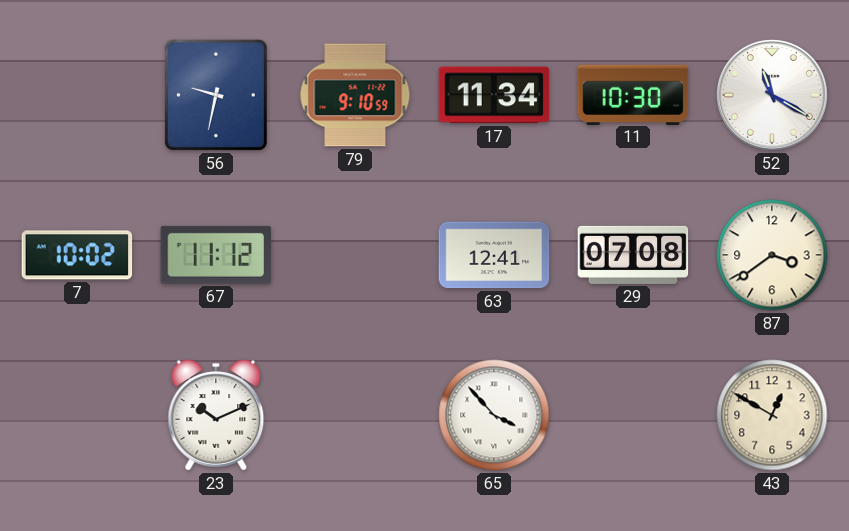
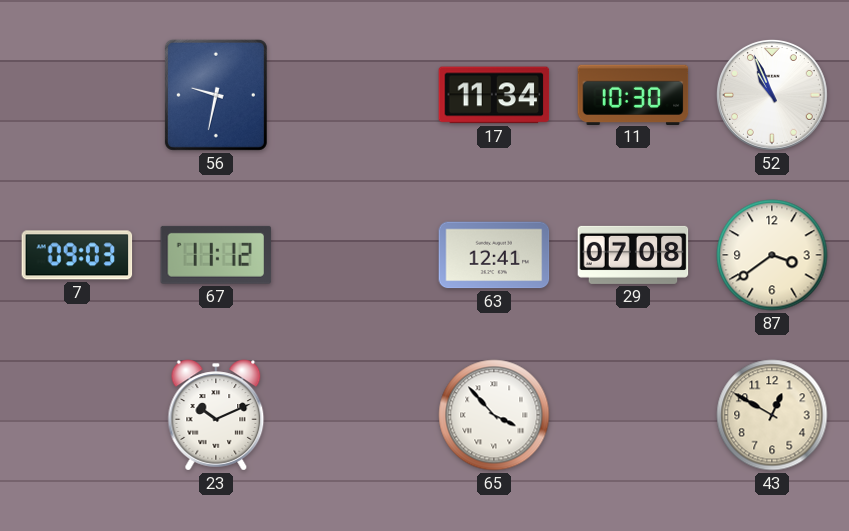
79: 9:10 -> none
52: 11:20 -> 10:56
7: 10:02 -> 09:03
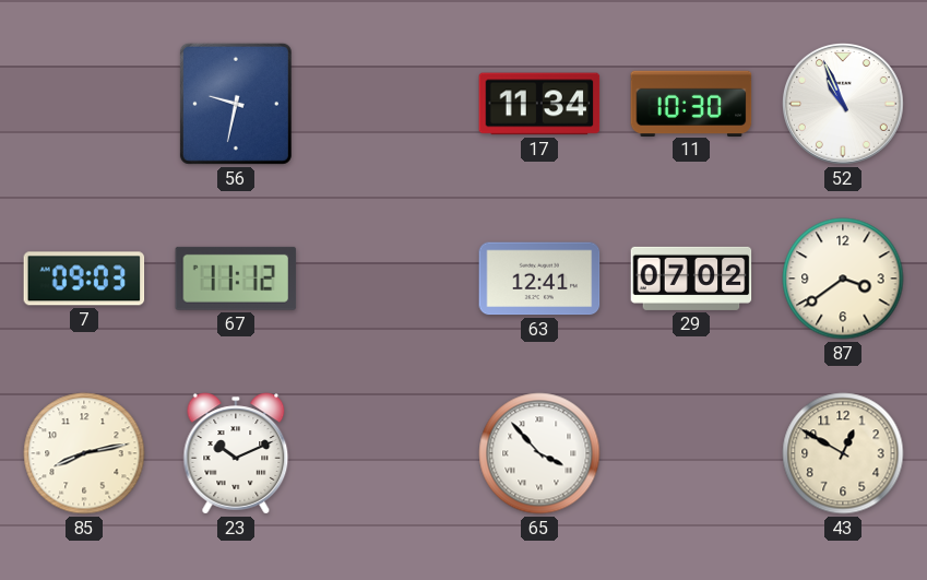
29: 07:08 -> 07:02
85: none -> 8:13
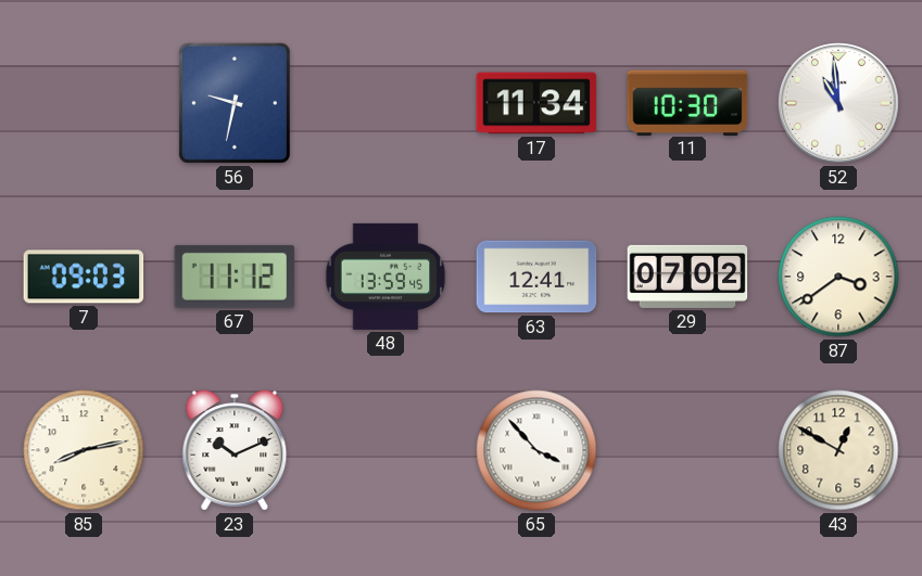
52: 10:56 -> 10:59
48: none -> 13:59
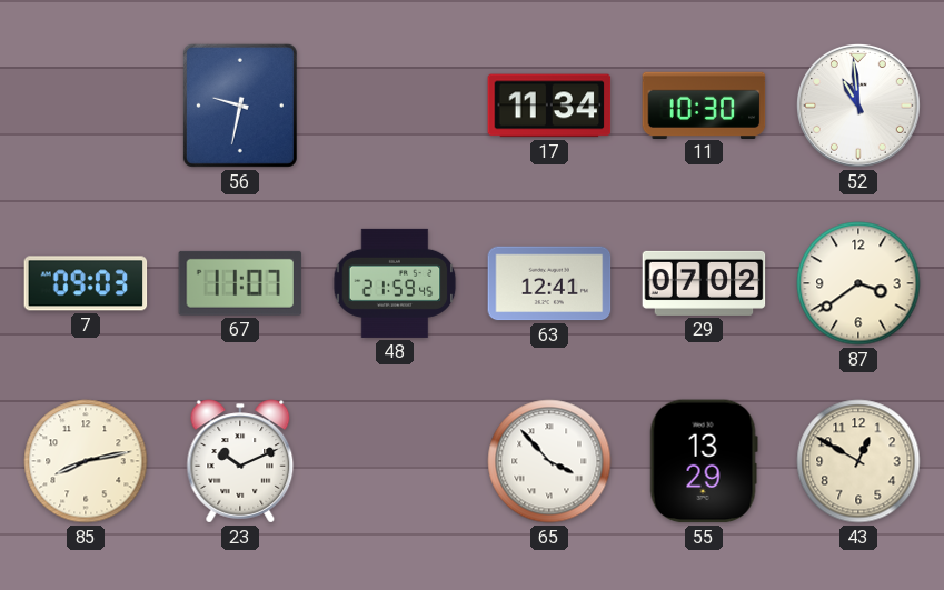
67: 11:12 -> 11:07
48: 13:59 -> 21:59
55: none -> 13:29
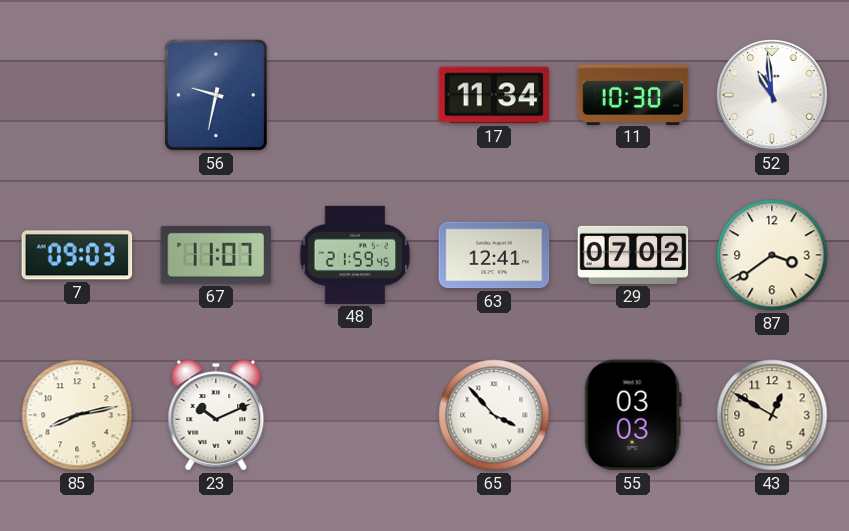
55: 13:29 -> 03:03
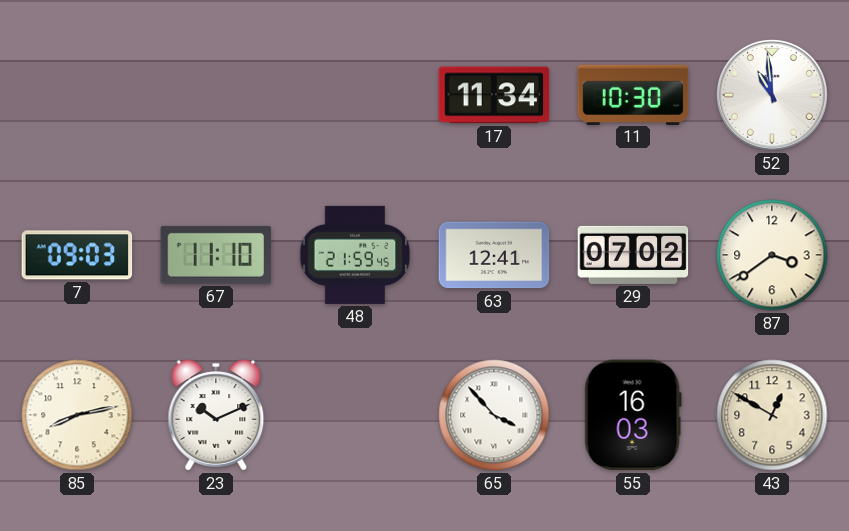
56: 9:32 -> none
67: 11:07 -> 11:10
55: 03:03 -> 16:03
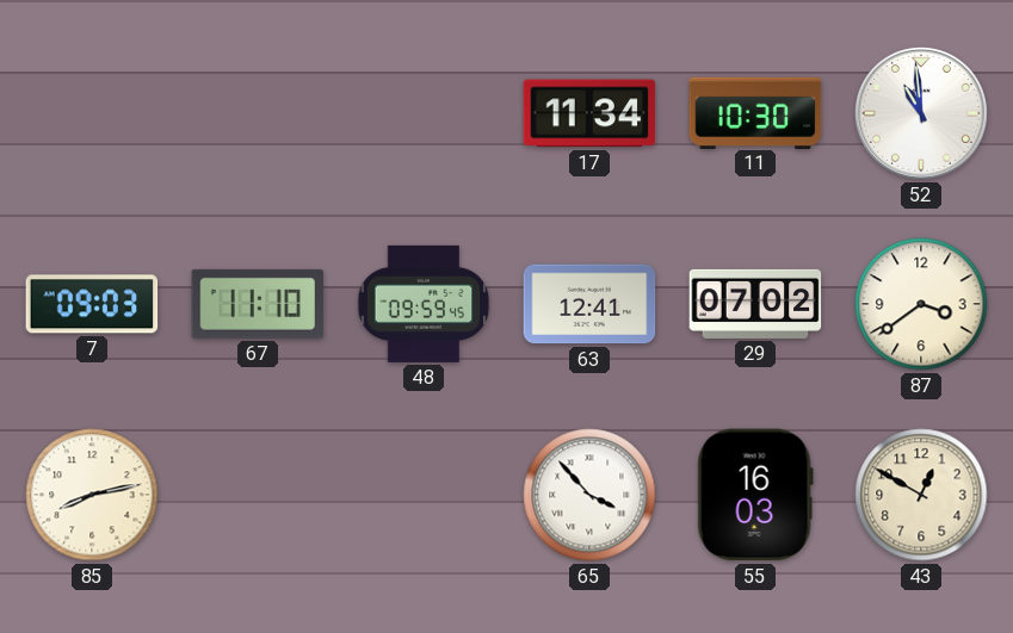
48: 21:59 -> 09:59
23: 10:11 -> none
